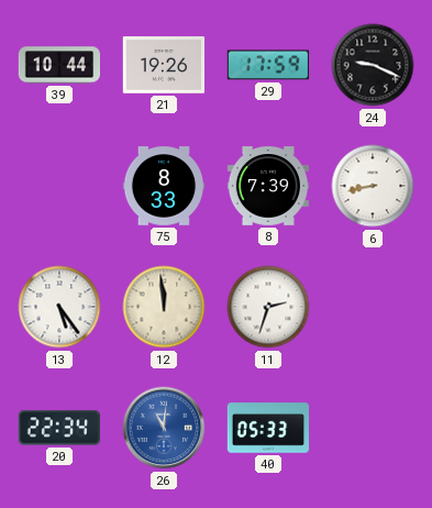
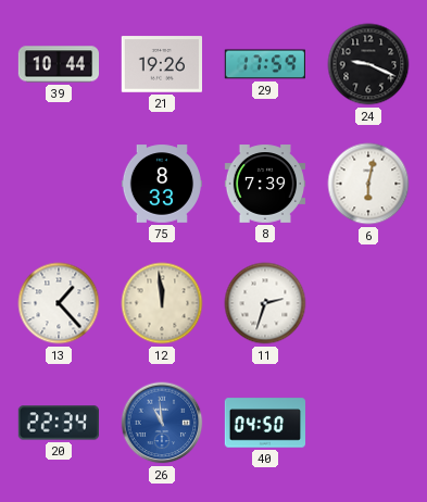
6: 8:43 -> 6:02
13: 5:24 -> 1:23
26: 11:01 -> 10:59
40: 05:33 -> 04:50
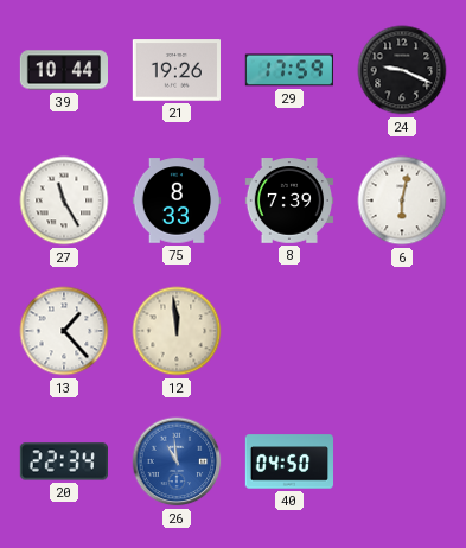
27: none -> 11:25
11: 2:33 -> none
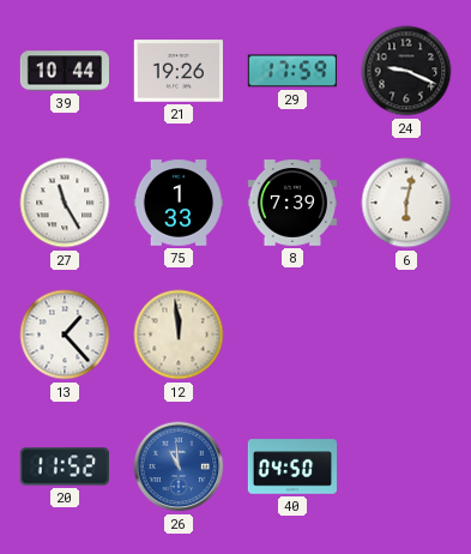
75: 8:33 -> 1:33
20: 22:34 -> 11:52
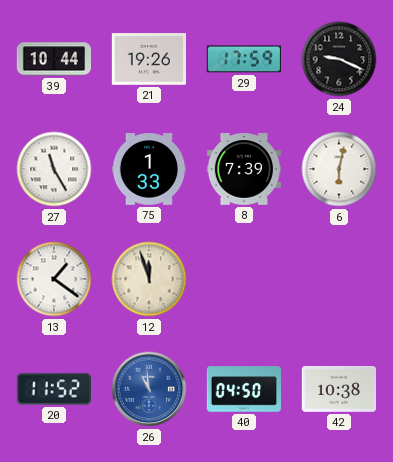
13: 1:23 -> 1:21
12: 11:59 -> 11:57
42: none -> 10:38
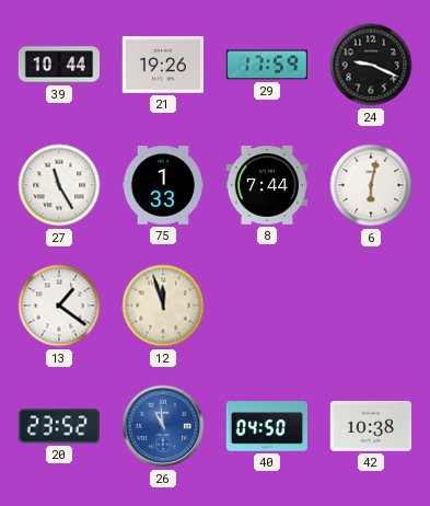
8: 7:39 -> 7:44
20: 11:52 -> 23:52
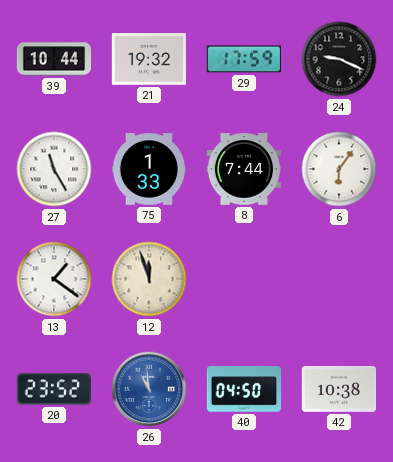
21: 19:26 -> 19:32
6: 6:02 -> 6:06
